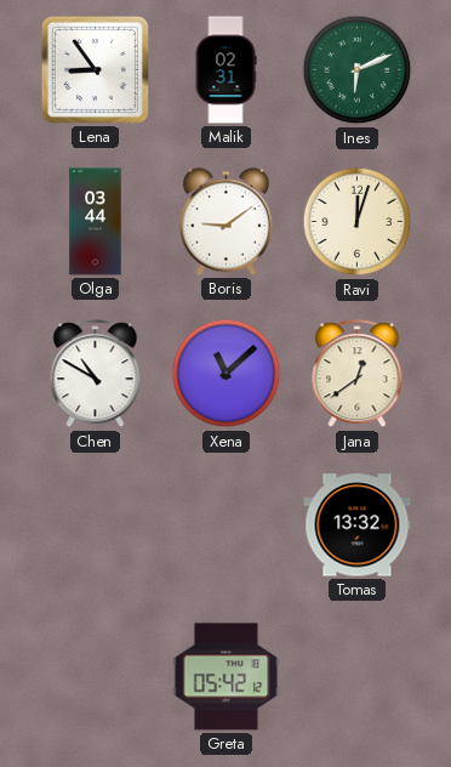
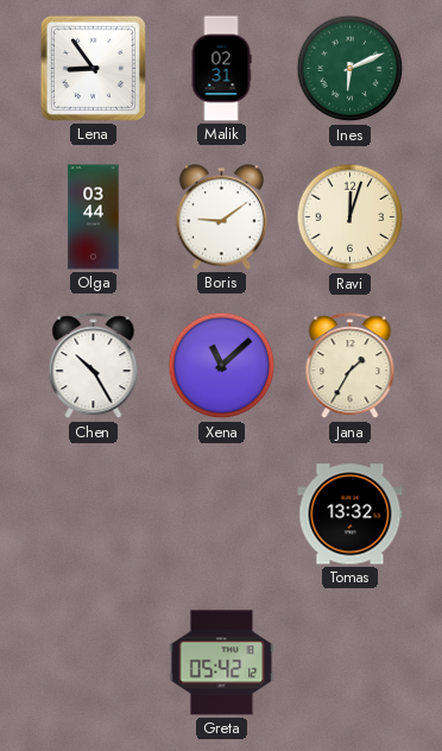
Chen: 10:50 -> 10:25
Jana: 12:39 -> 1:35
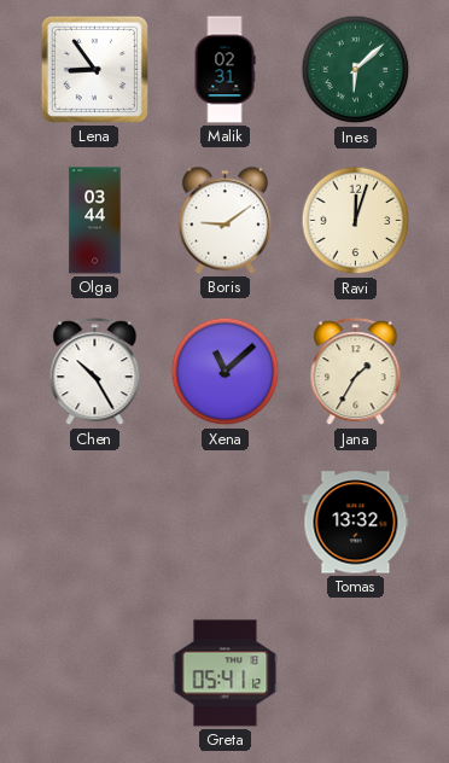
Ines: 6:11 -> 6:08
Greta: 05:42 -> 05:41
